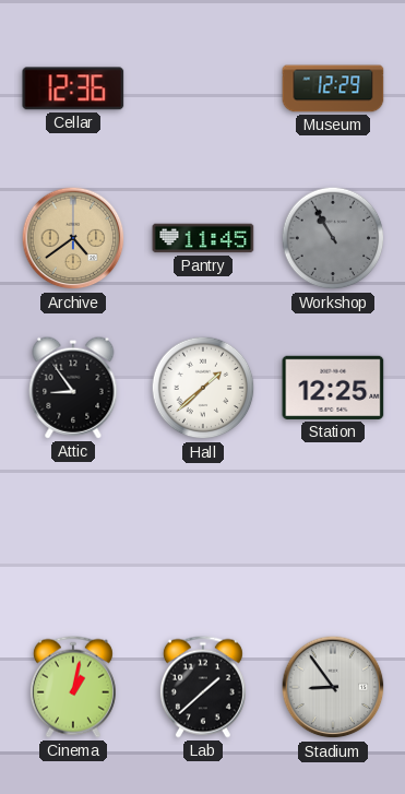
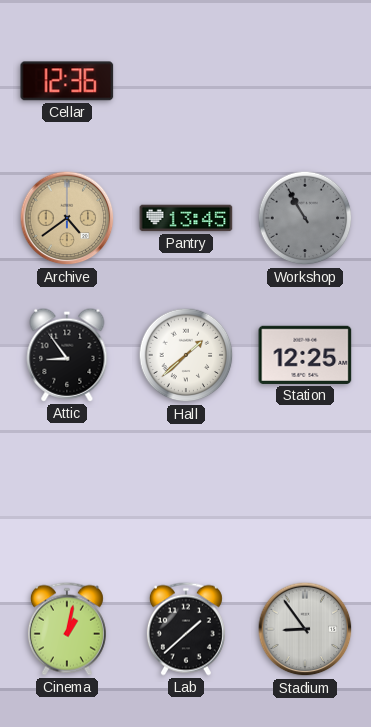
Museum: 12:29 -> none
Pantry: 11:45 -> 13:45
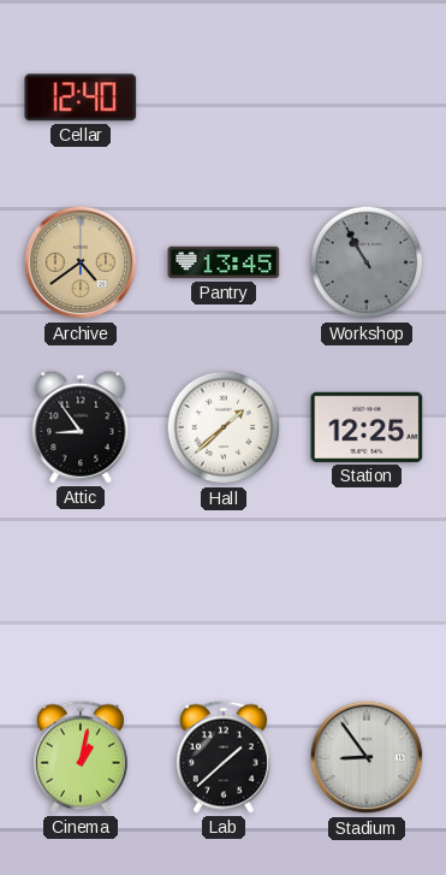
Cellar: 12:36 -> 12:40
